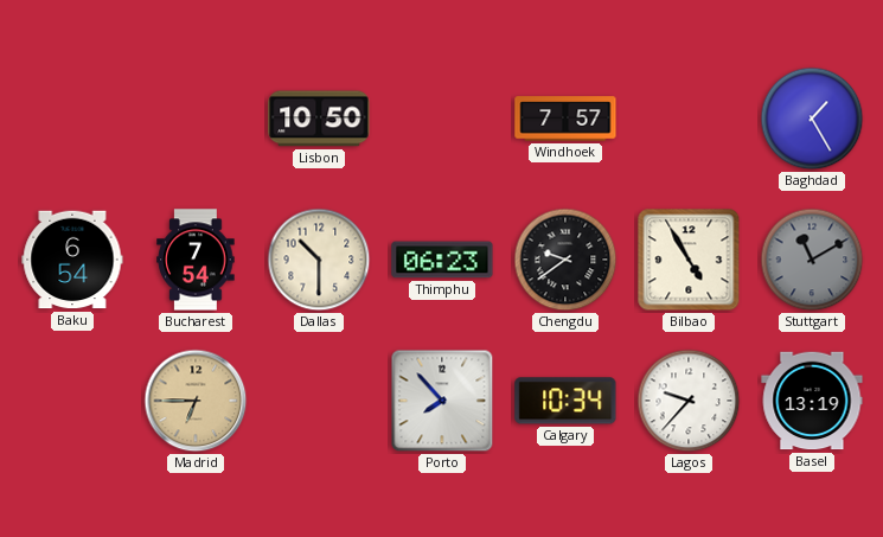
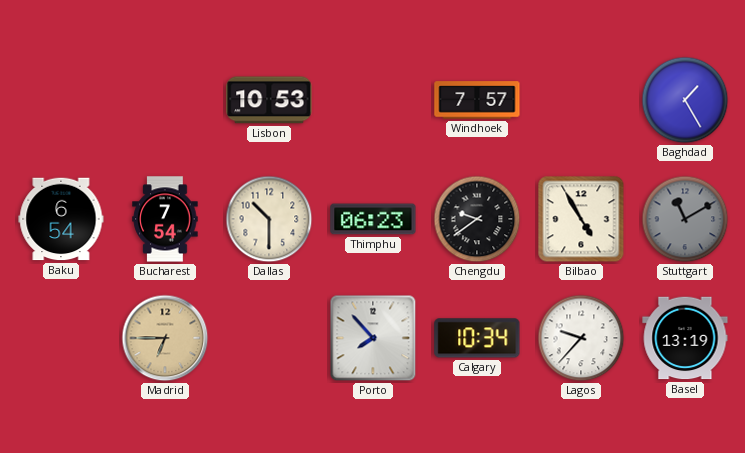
Lisbon: 10:50 -> 10:53
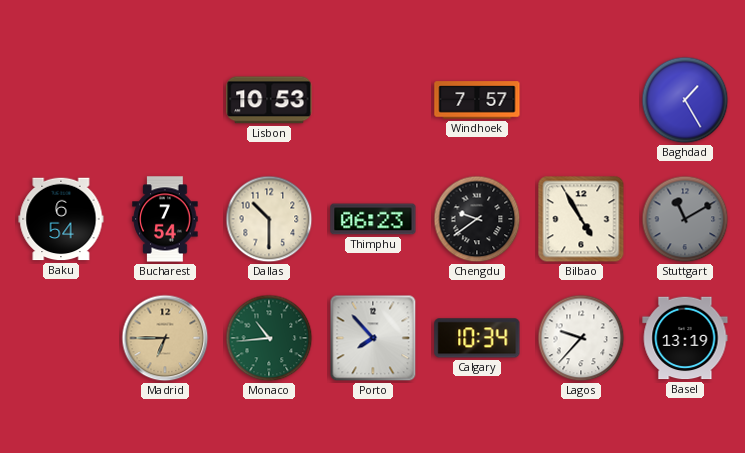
Monaco: none -> 10:44
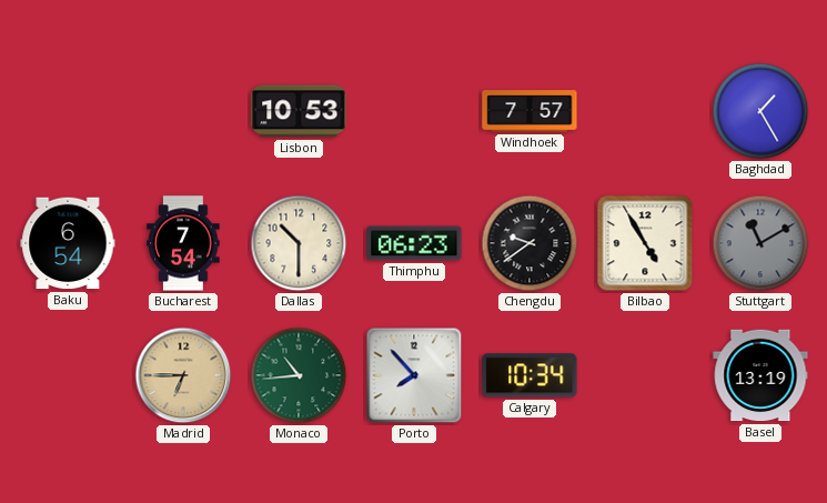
Lagos: 9:37 -> none
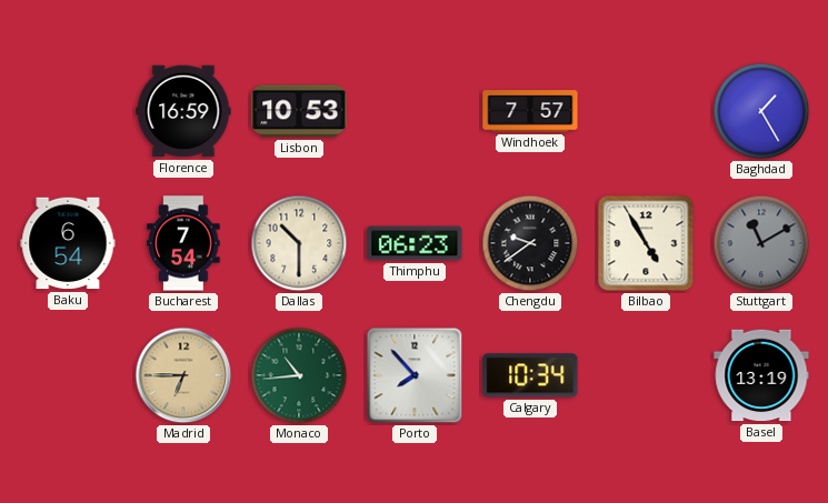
Florence: none -> 16:59
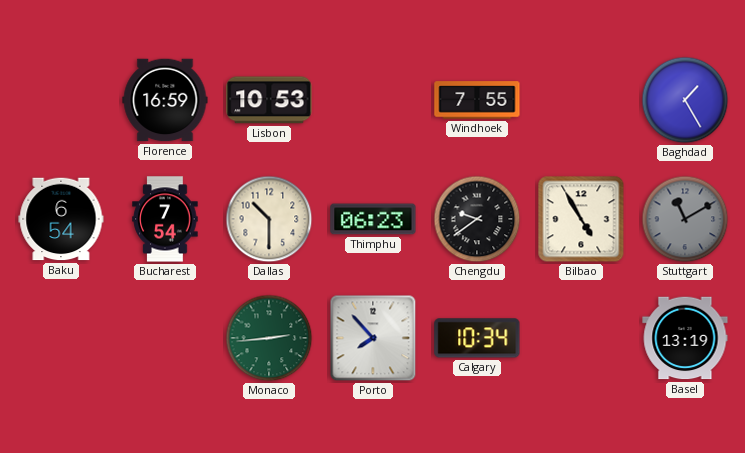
Windhoek: 7:57 -> 7:55
Madrid: 6:45 -> none
Monaco: 10:44 -> 2:44
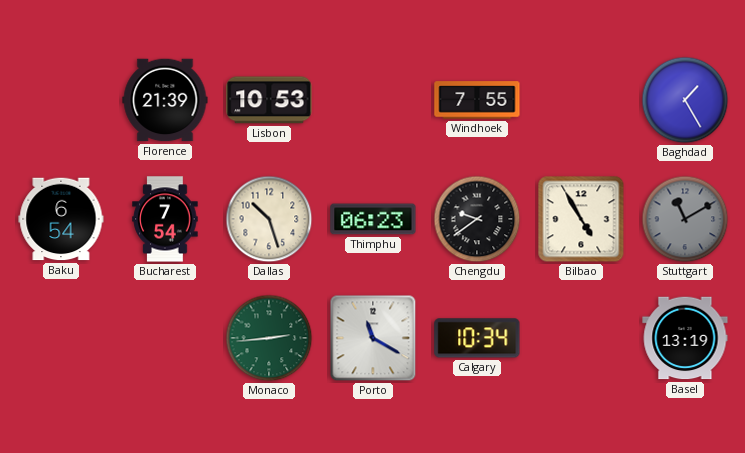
Florence: 16:59 -> 21:39
Dallas: 10:30 -> 10:27
Porto: 7:53 -> 11:20
